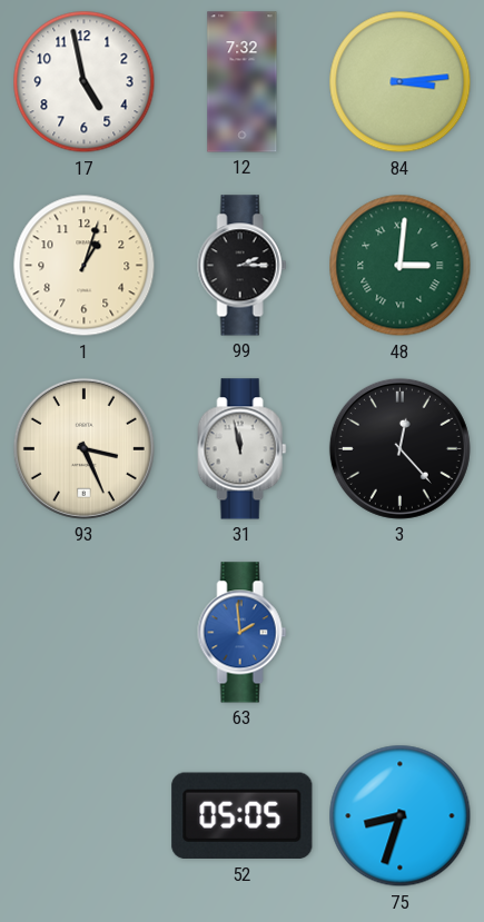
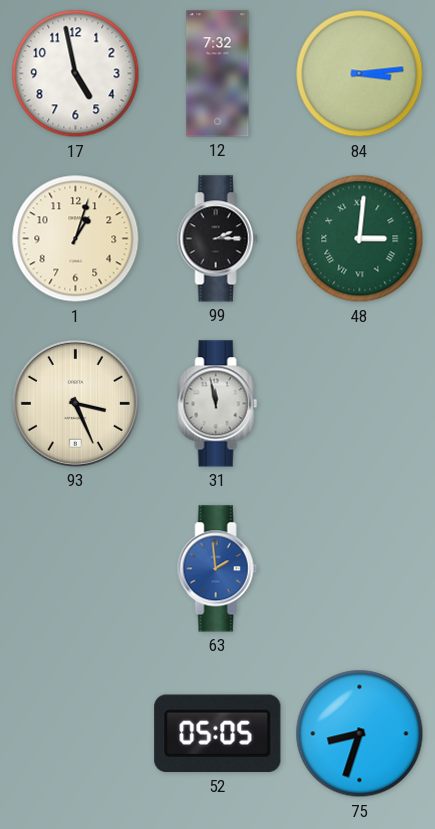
3: 12:23 -> none
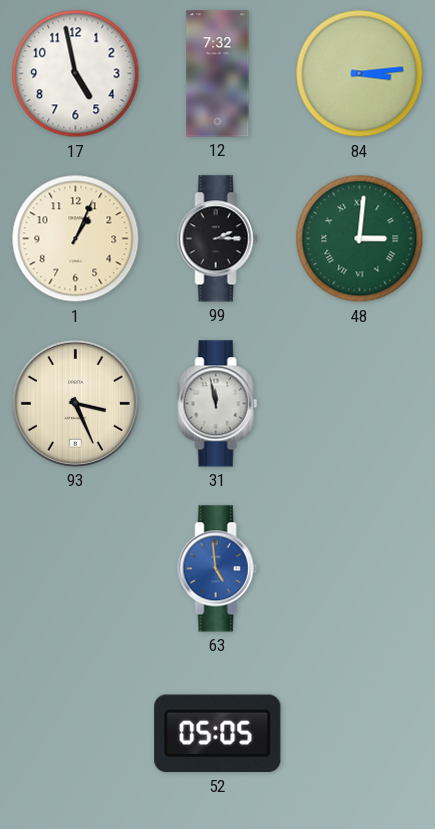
1: 1:03 -> 1:04
63: 1:59 -> 4:59
75: 8:33 -> none
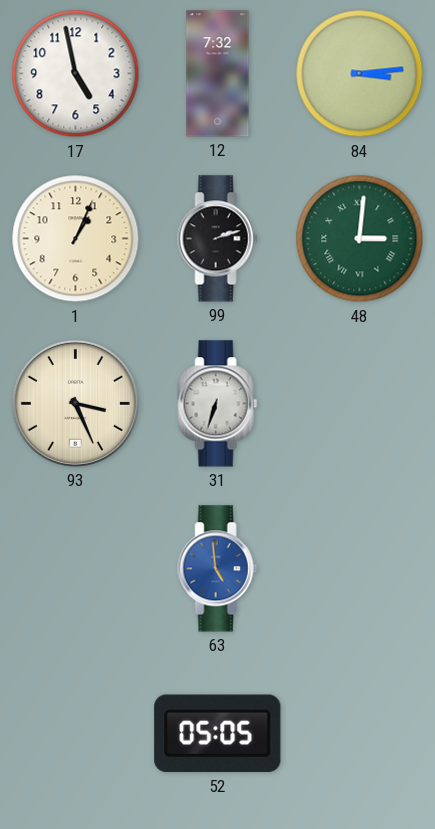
99: 2:15 -> 2:12
31: 11:58 -> 6:33
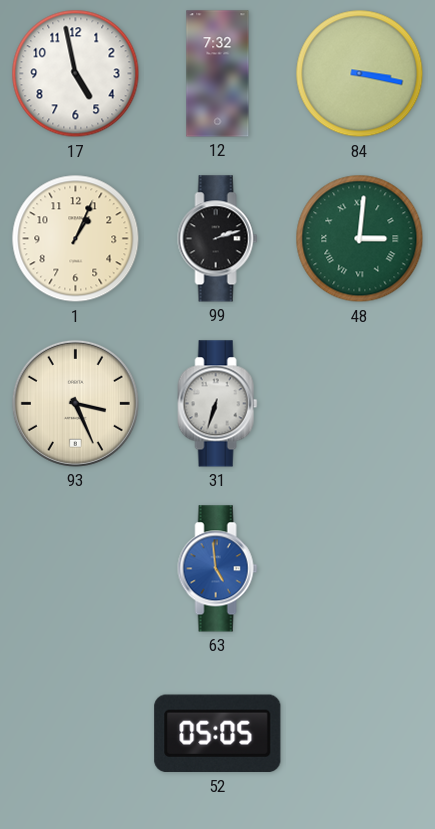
84: 3:14 -> 3:17
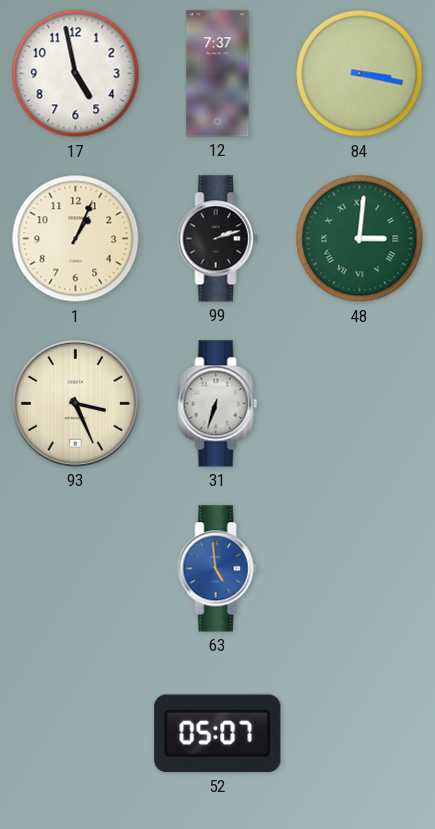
12: 7:32 -> 7:37
52: 05:05 -> 05:07
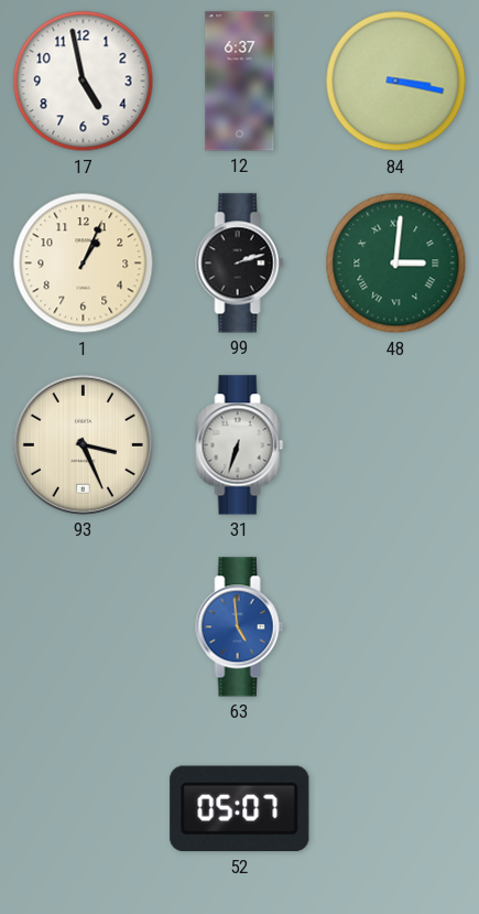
12: 7:37 -> 6:37
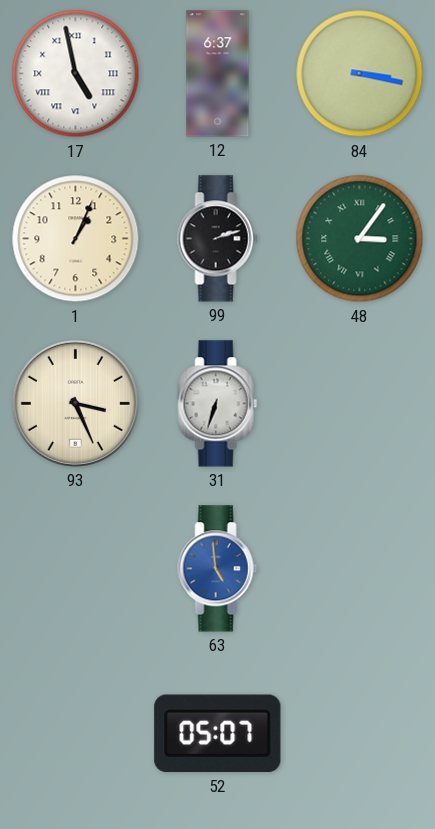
17 numerals: Arabic -> Roman
48: 3:01 -> 3:06
